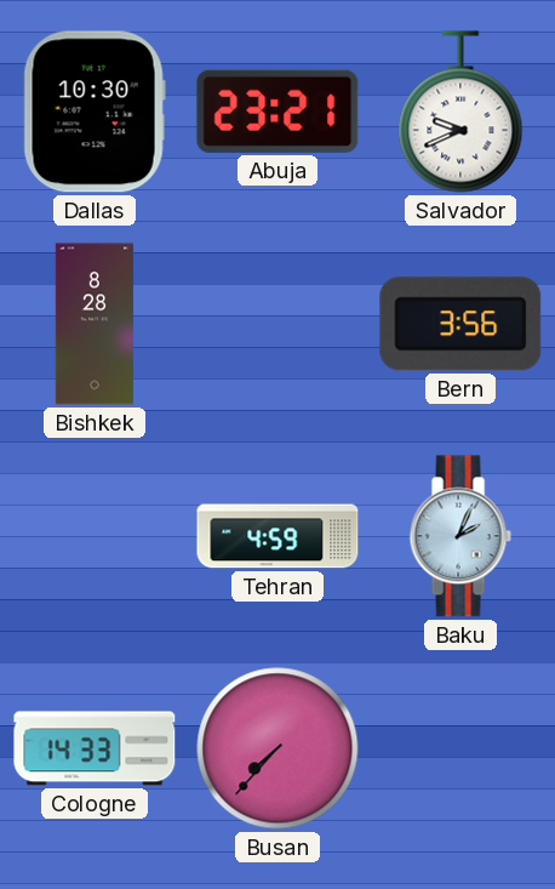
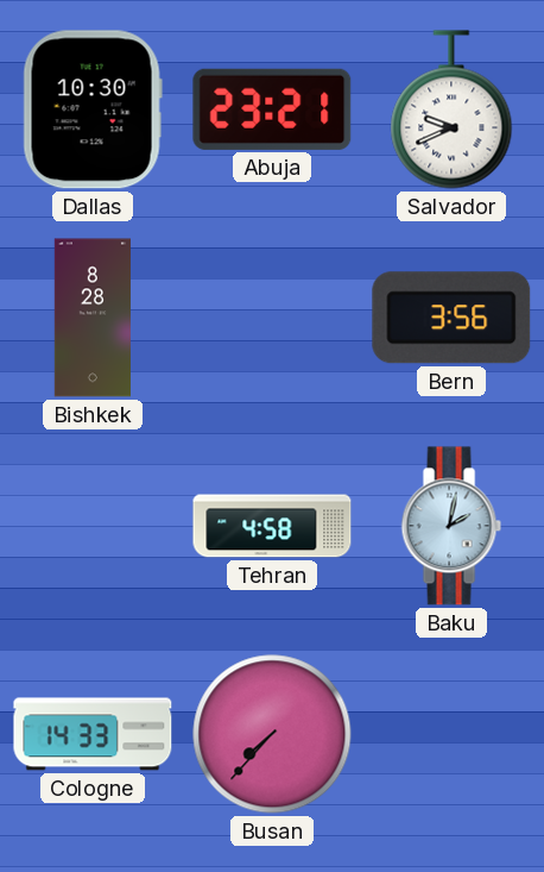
Tehran: 4:59 -> 4:58
Baku: 2:04 -> 2:02
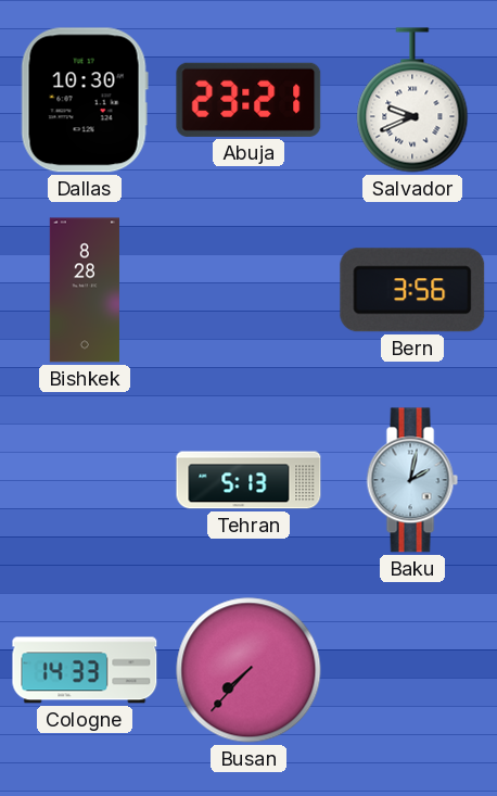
Tehran: 4:58 -> 5:13
